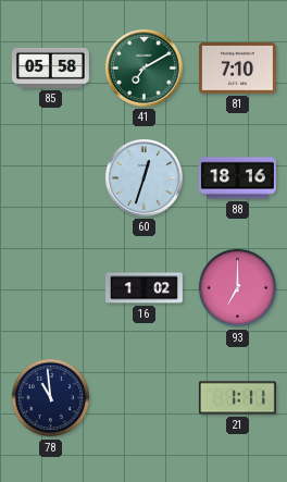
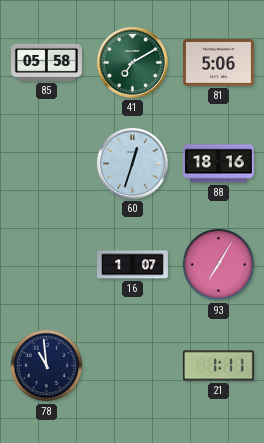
81: 7:10 -> 5:06
16: 1:02 -> 1:07
93: 7:00 -> 7:05
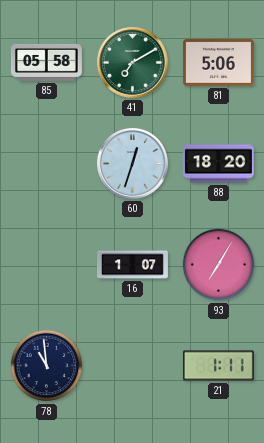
88: 18:16 -> 18:20
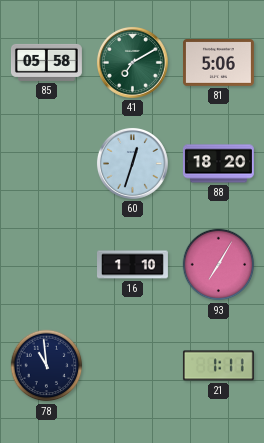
16: 1:07 -> 1:10
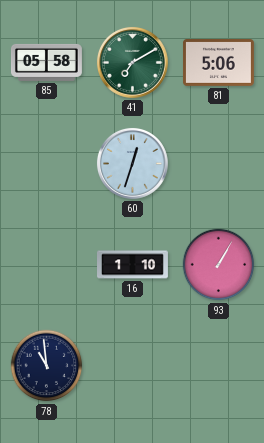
88: 18:20 -> none
93: 7:05 -> 1:05
21: 1:11 -> none
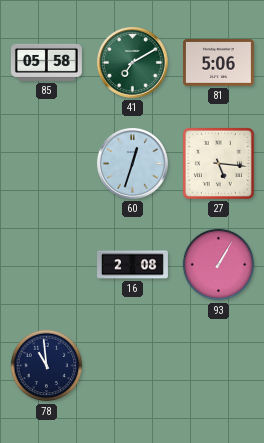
27: none -> 5:16
16: 1:10 -> 2:08
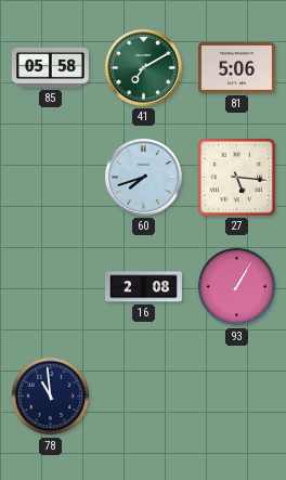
60: 12:33 -> 7:42
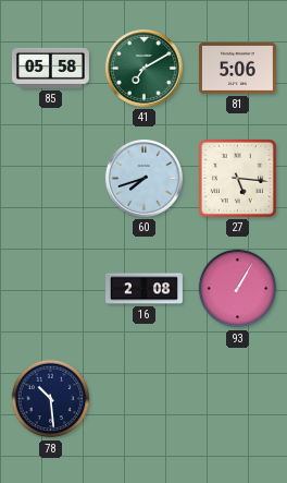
78: 10:59 -> 10:29
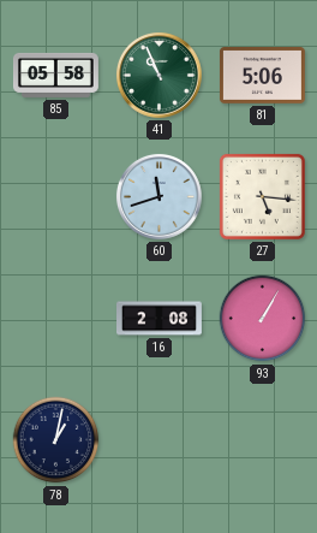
41: 7:10 -> 10:56
60: 7:42 -> 11:42
78: 10:29 -> 1:02
